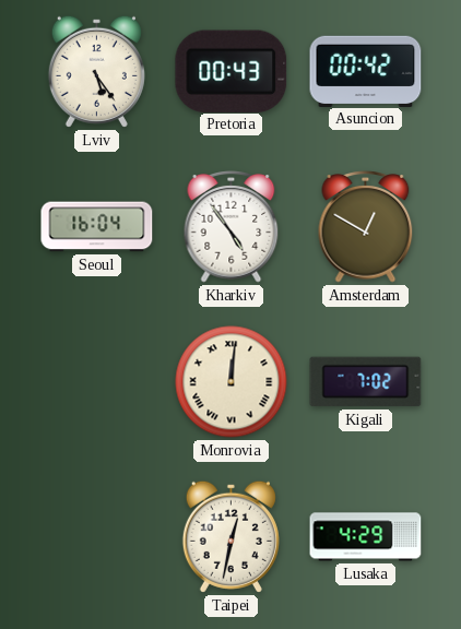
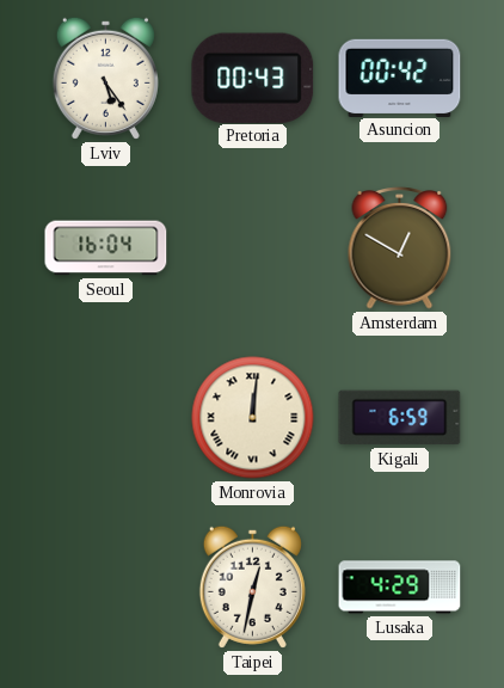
Kharkiv: 4:54 -> none
Kigali: 7:02 -> 6:59
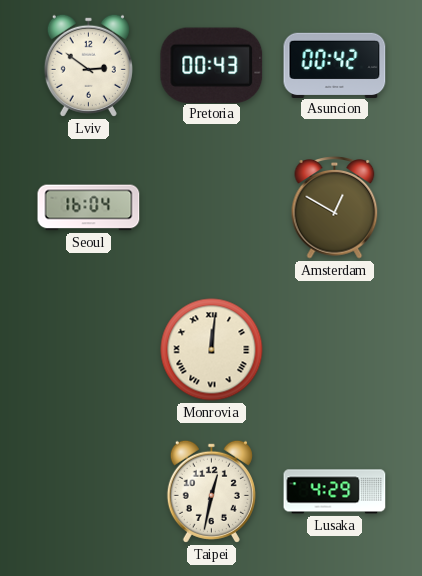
Lviv: 5:24 -> 2:51
Kigali: 6:59 -> none
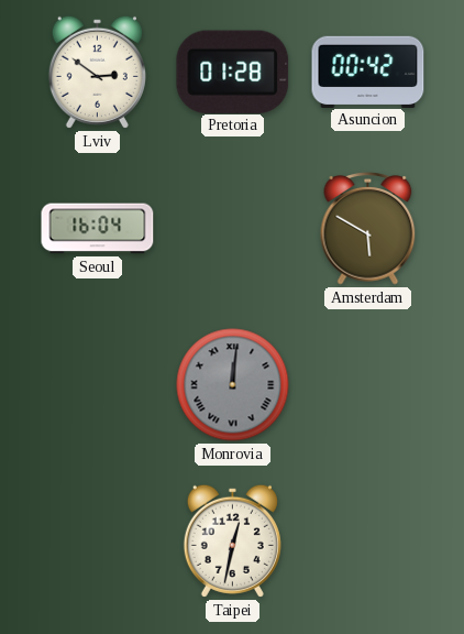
Pretoria: 00:43 -> 01:28
Amsterdam: 12:50 -> 5:50
Monrovia dial: cream -> grey
Lusaka: 4:29 -> none
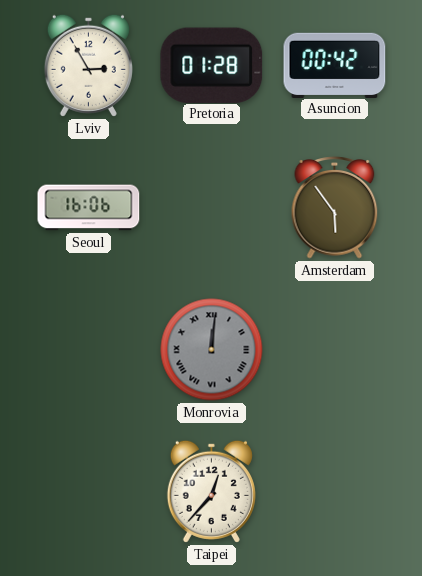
Lviv: 2:51 -> 2:55
Seoul: 16:04 -> 16:06
Amsterdam: 5:50 -> 5:54
Taipei: 12:32 -> 12:37
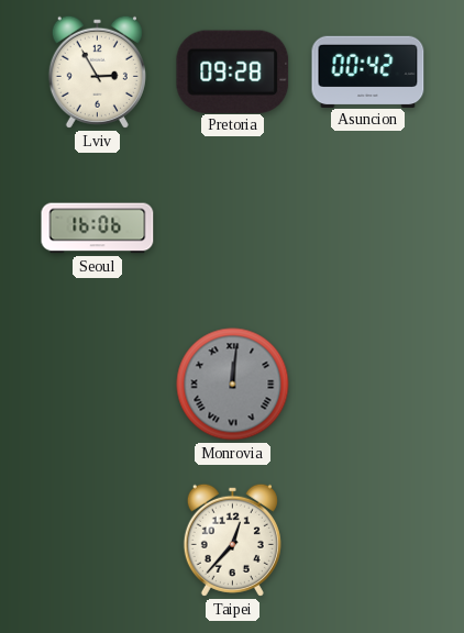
Pretoria: 01:28 -> 09:28
Amsterdam: 5:54 -> none
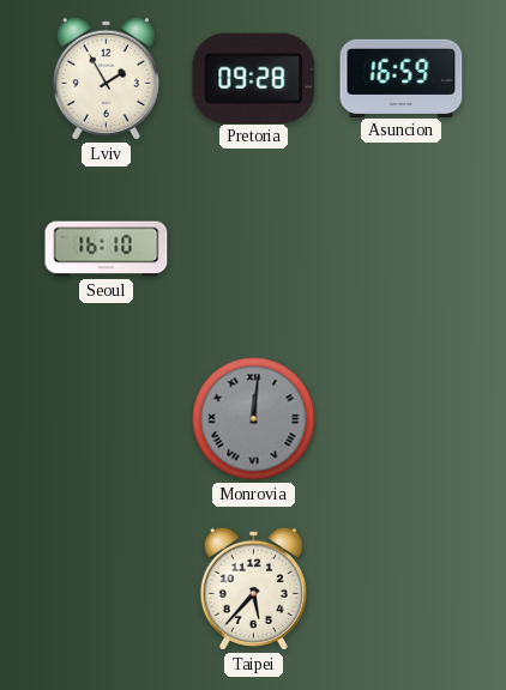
Lviv: 2:55 -> 1:55
Asuncion: 00:42 -> 16:59
Seoul: 16:06 -> 16:10
Taipei: 12:37 -> 5:37
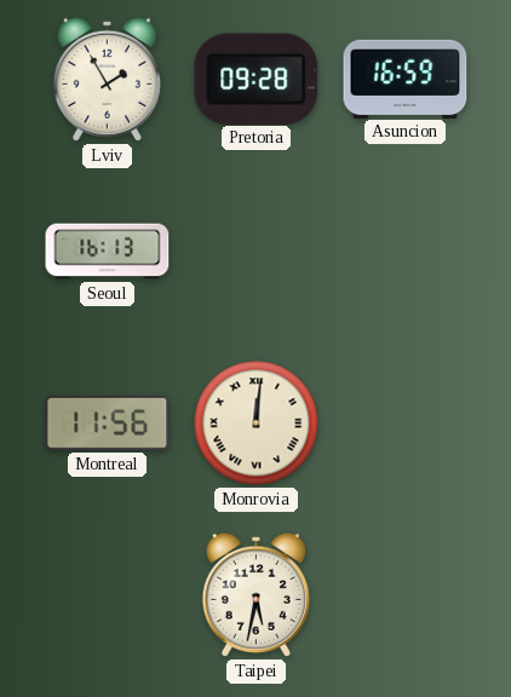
Seoul: 16:10 -> 16:13
Montreal: none -> 11:56
Monrovia dial: grey -> cream
Taipei: 5:37 -> 5:32
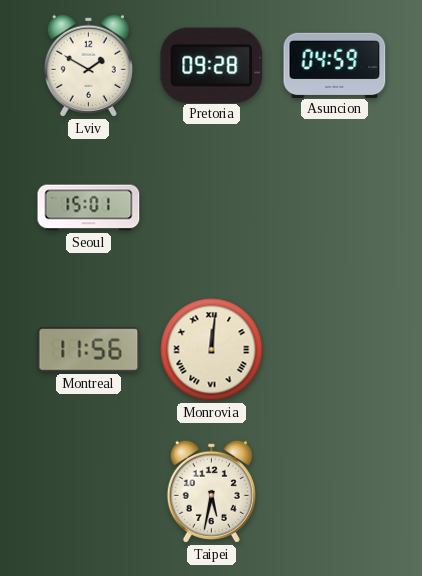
Lviv: 1:55 -> 1:50
Asuncion: 16:59 -> 04:59
Seoul: 16:13 -> 15:01
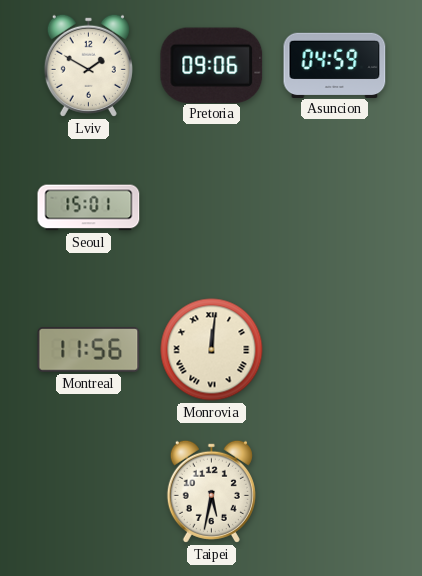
Pretoria: 09:28 -> 09:06
